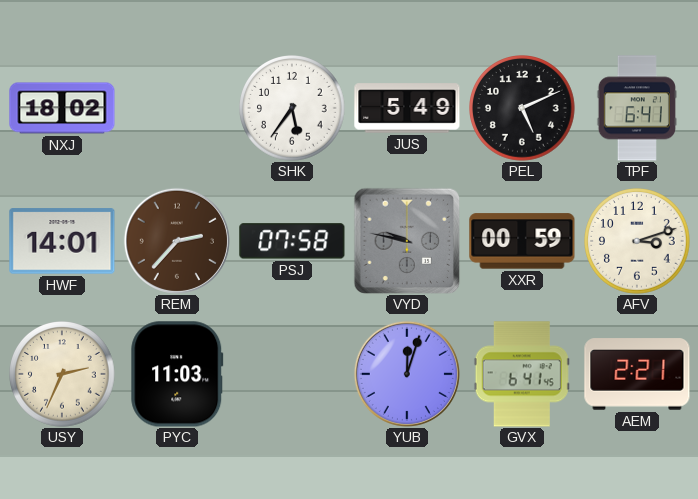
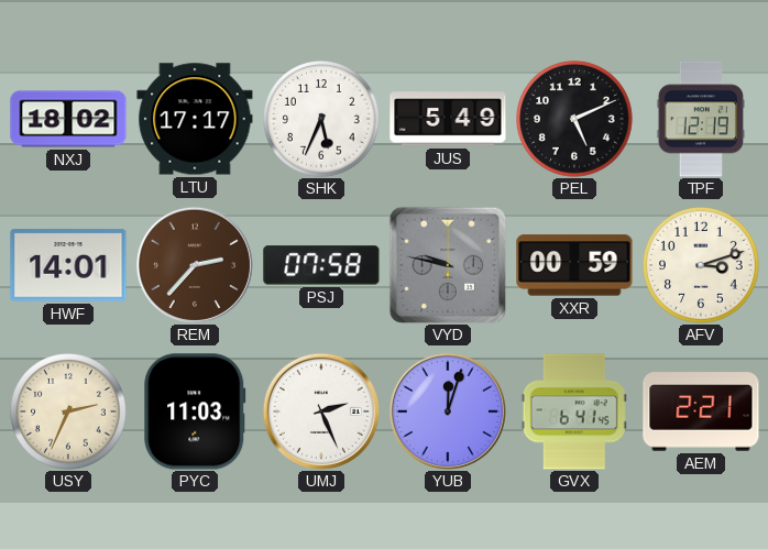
LTU: none -> 17:17
SHK: 5:36 -> 5:34
TPF: 6:41 -> 12:19
UMJ: none -> 2:26
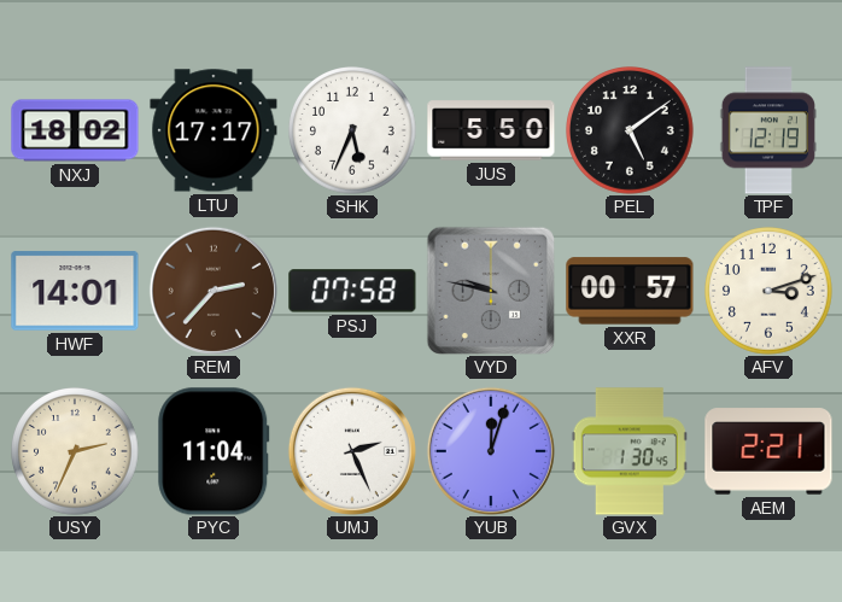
JUS: 5:49 -> 5:50
PEL: 5:11 -> 5:09
XXR: 00:59 -> 00:57
PYC: 11:03 -> 11:04
GVX: 6:41 -> 1:30
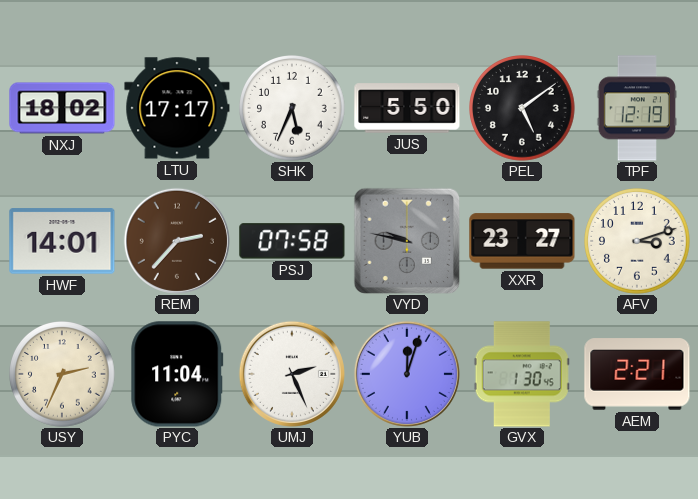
XXR: 00:57 -> 23:27
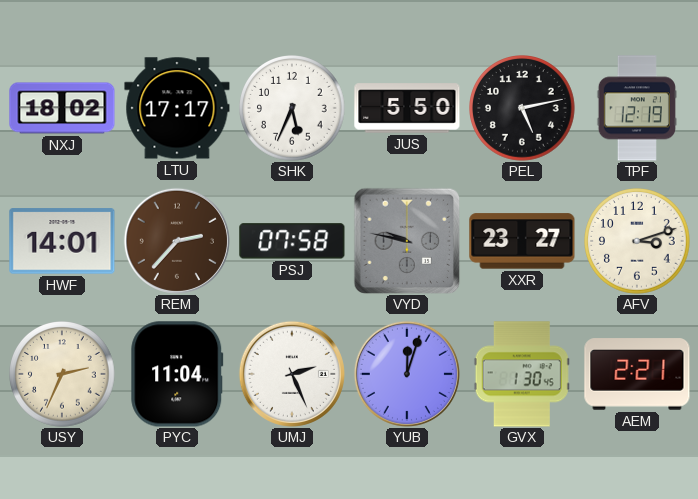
PEL: 5:09 -> 5:13
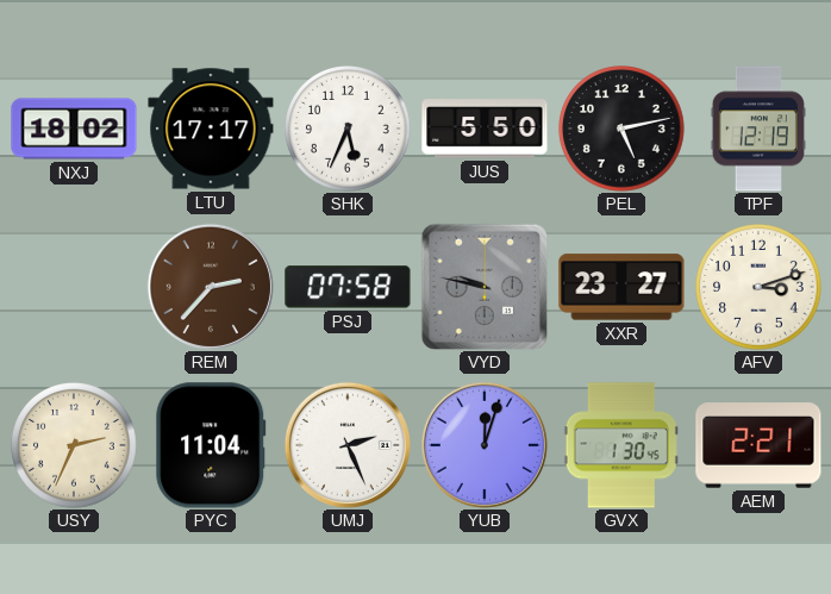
HWF: 14:01 -> none
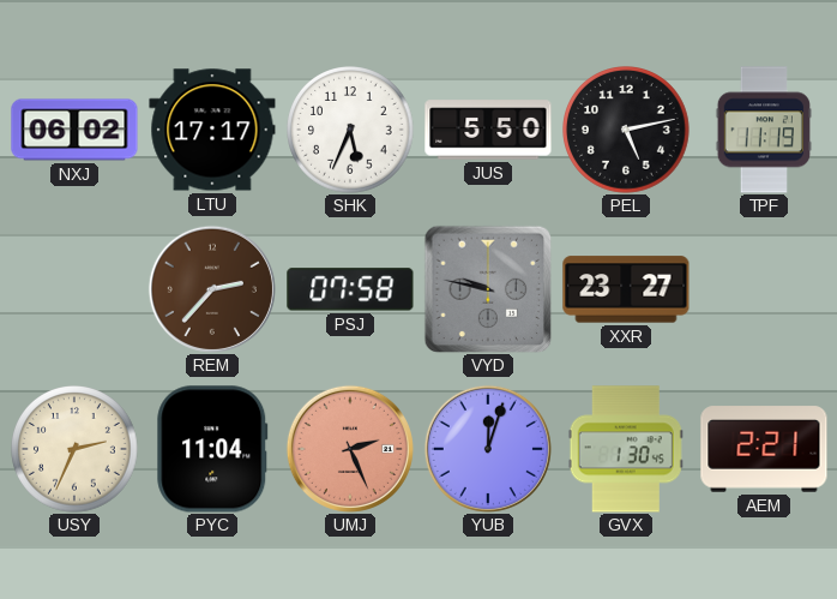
NXJ: 18:02 -> 06:02
TPF: 12:19 -> 11:19
AFV: 3:12 -> none
UMJ dial: white -> salmon
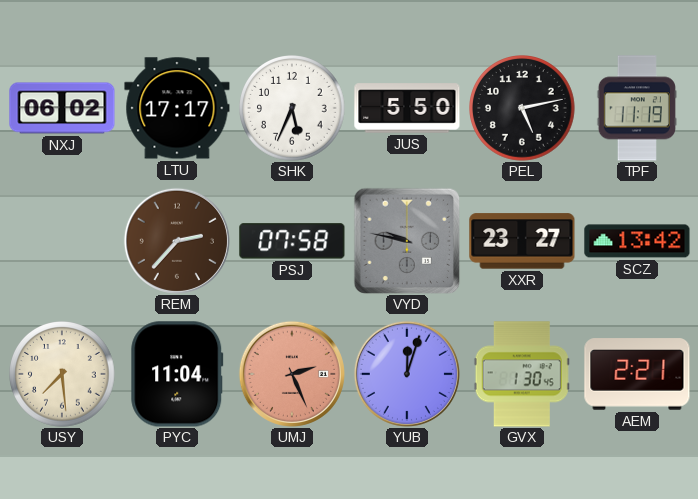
SCZ: none -> 13:42
USY: 2:34 -> 7:29
